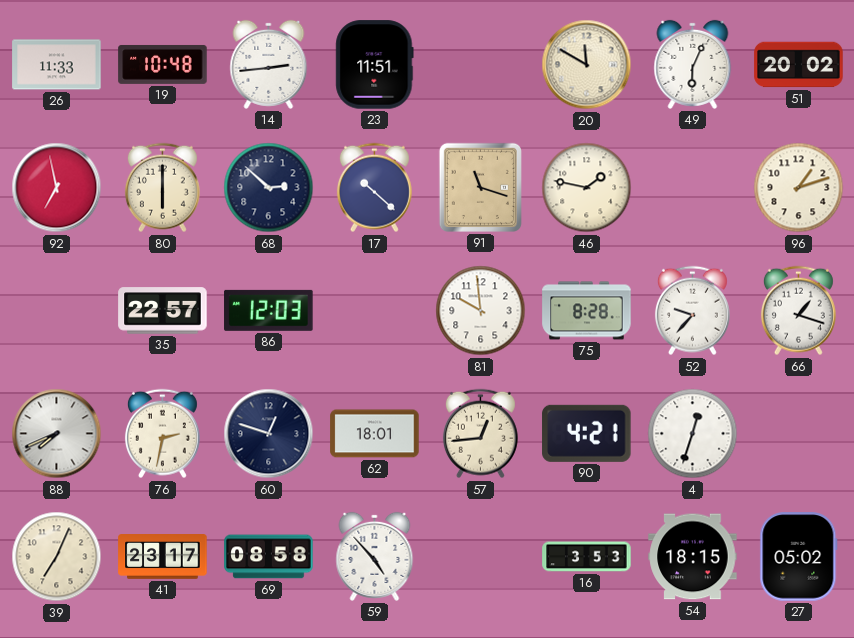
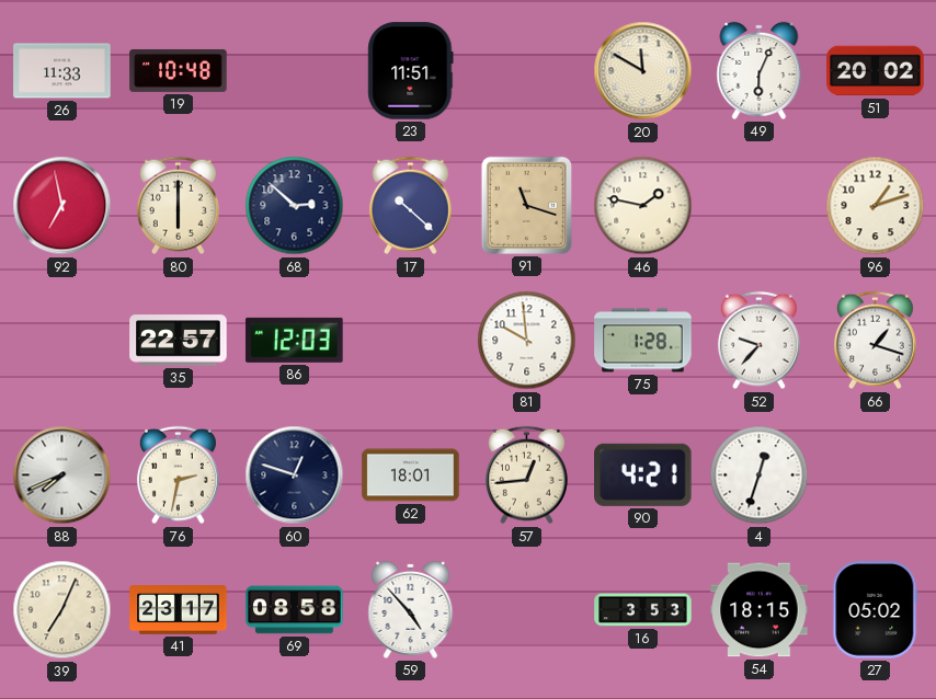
14: 2:44 -> none
75: 8:28 -> 1:28
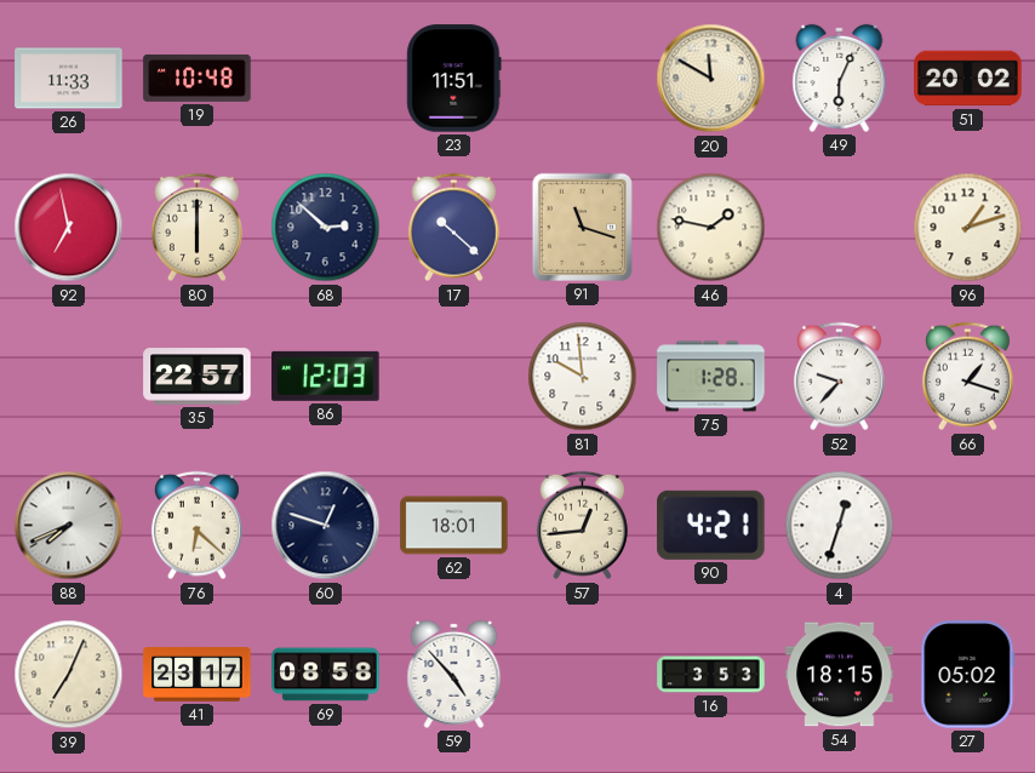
76: 2:32 -> 6:22
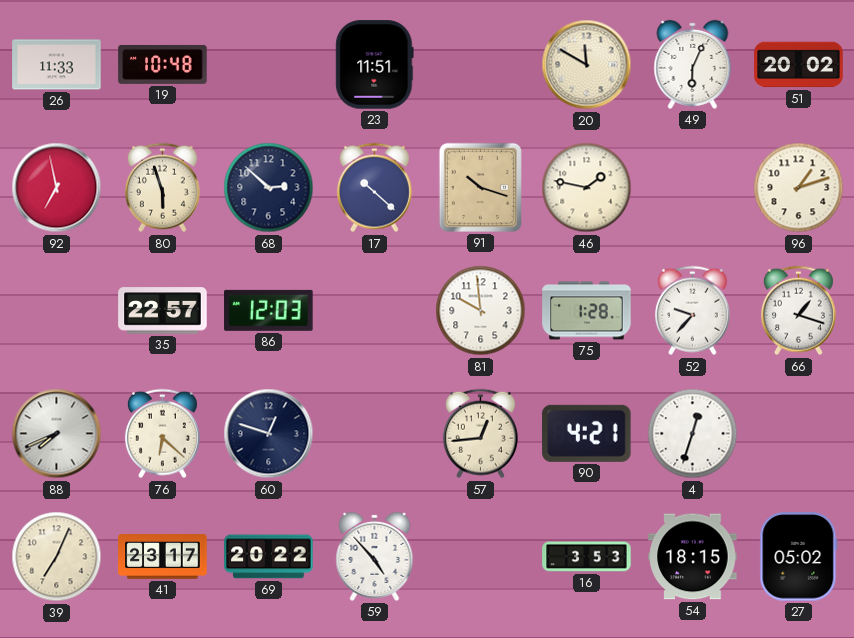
80: 6:00 -> 5:57
91: 11:18 -> 10:18
62: 18:01 -> none
69: 08:58 -> 20:22
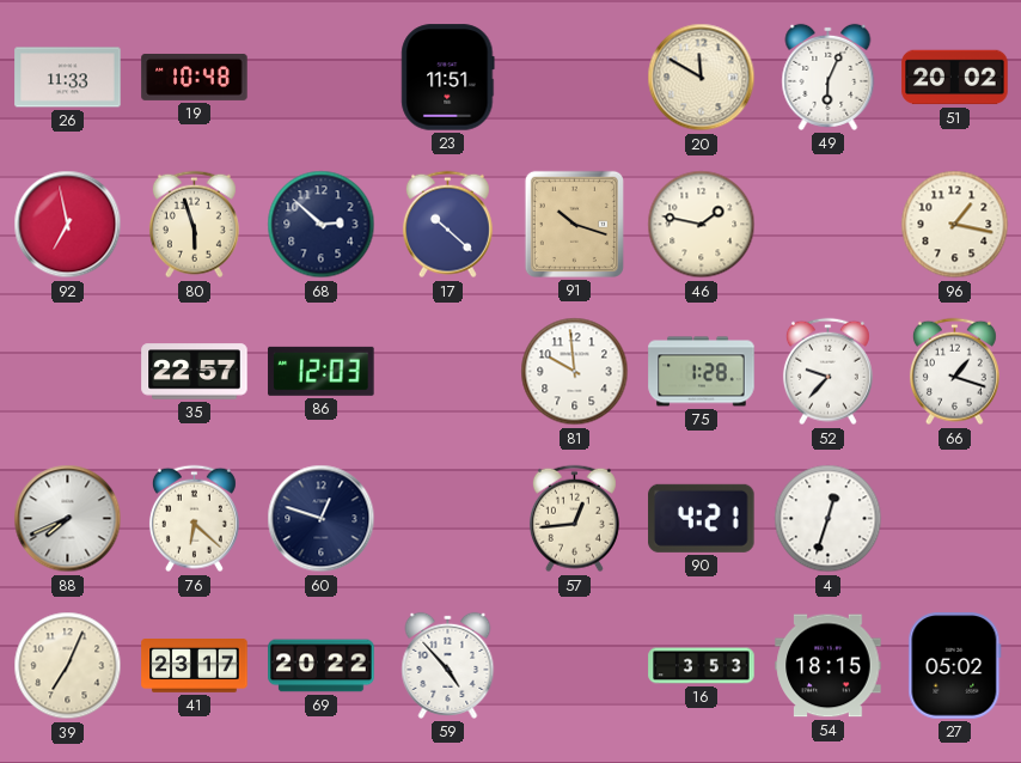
96: 1:12 -> 1:17
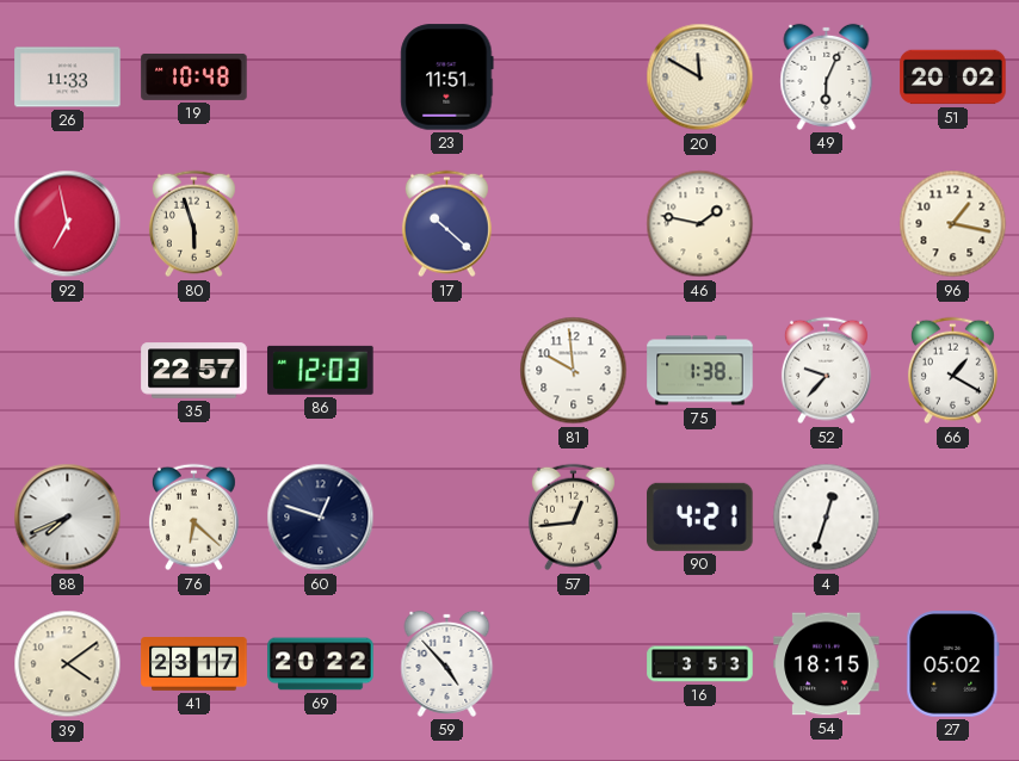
68: 2:52 -> none
91: 10:18 -> none
75: 1:28 -> 1:38
66: 1:18 -> 1:20
39: 7:04 -> 4:09
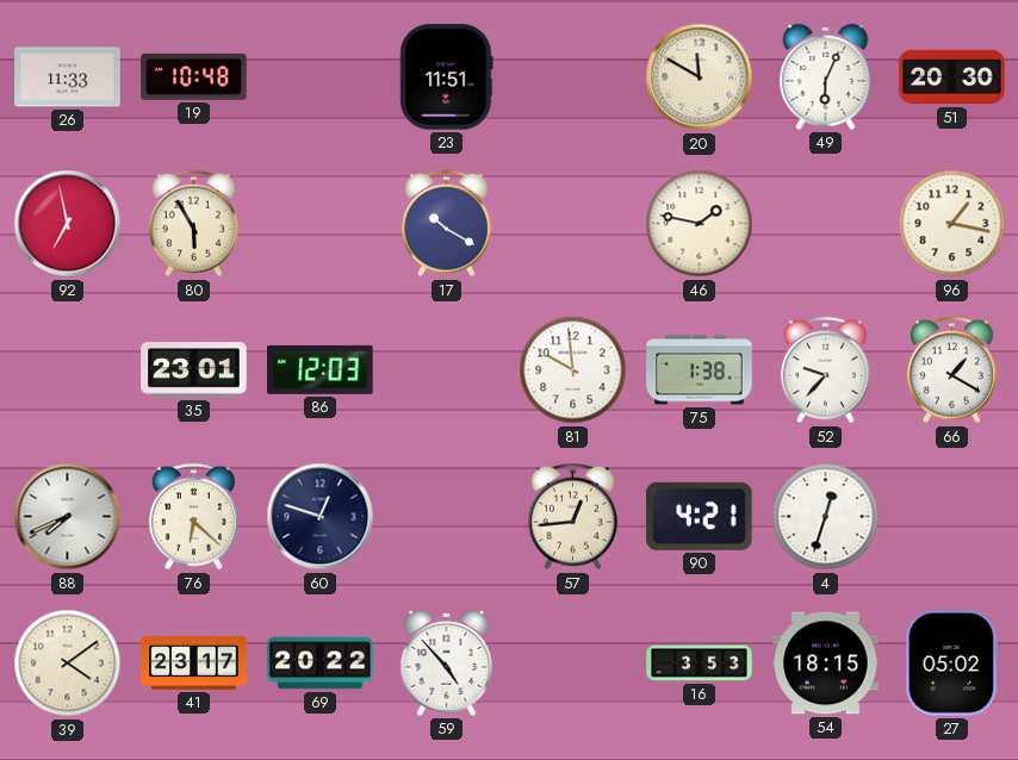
51: 20:02 -> 20:30
80: 5:57 -> 5:55
17: 10:22 -> 10:20
35: 22:57 -> 23:01
